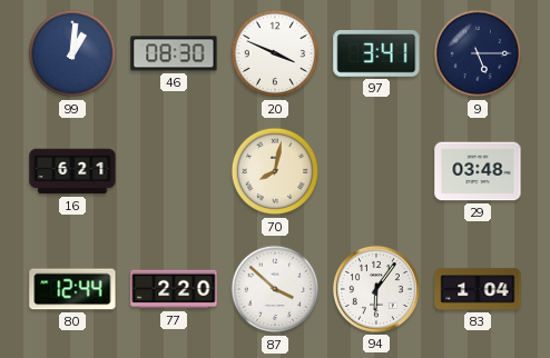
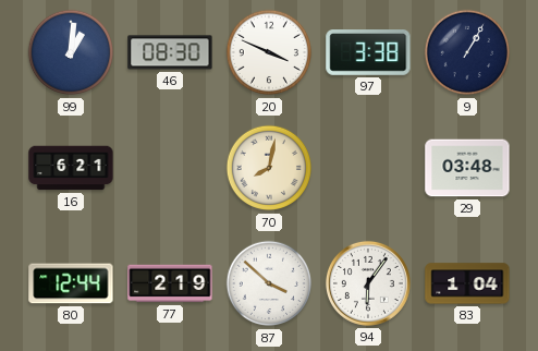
97: 3:41 -> 3:38
9: 5:15 -> 1:05
77: 2:20 -> 2:19
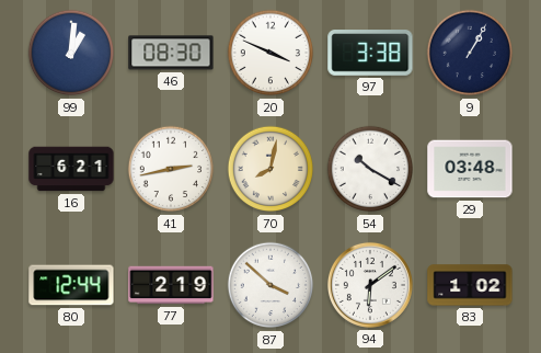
41: none -> 2:43
54: none -> 10:20
94: 6:06 -> 6:09
83: 1:04 -> 1:02
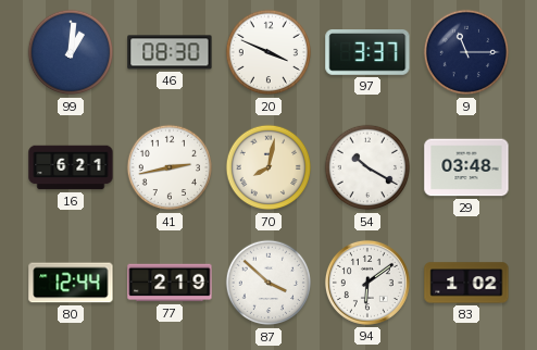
97: 3:38 -> 3:37
9: 1:05 -> 11:15
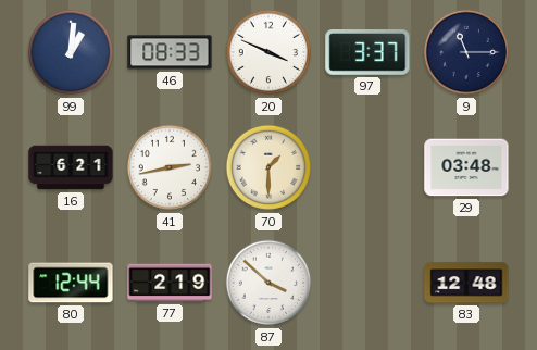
46: 08:30 -> 08:33
70: 8:02 -> 1:30
54: 10:20 -> none
94: 6:09 -> none
83: 1:02 -> 12:48
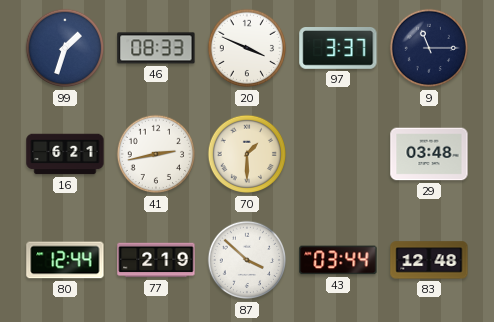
99: 1:01 -> 1:33
43: none -> 03:44
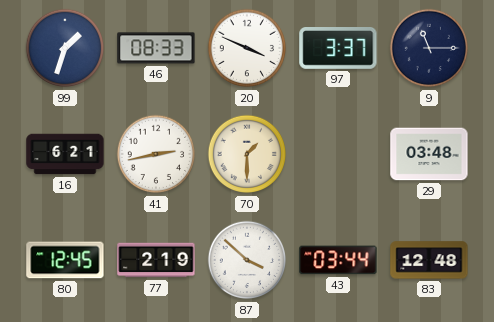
80: 12:44 -> 12:45
